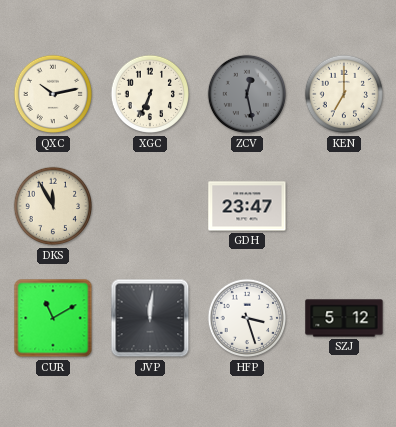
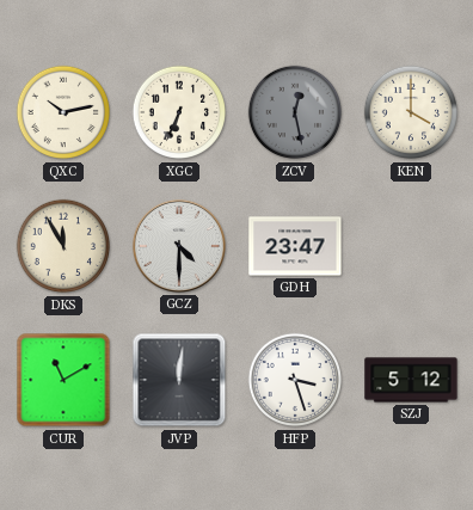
KEN: 7:00 -> 4:00
GCZ: none -> 4:30
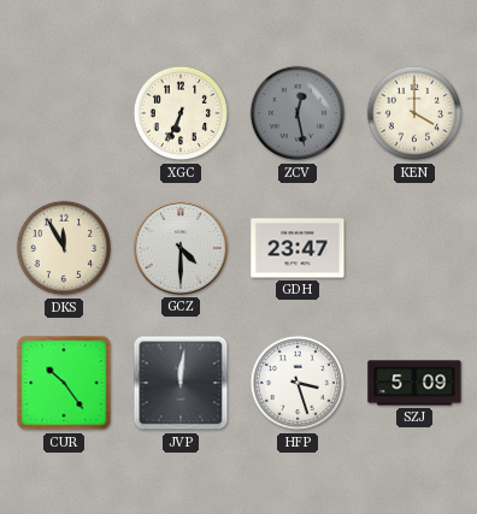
QXC: 10:13 -> none
CUR: 11:10 -> 10:24
SZJ: 5:12 -> 5:09
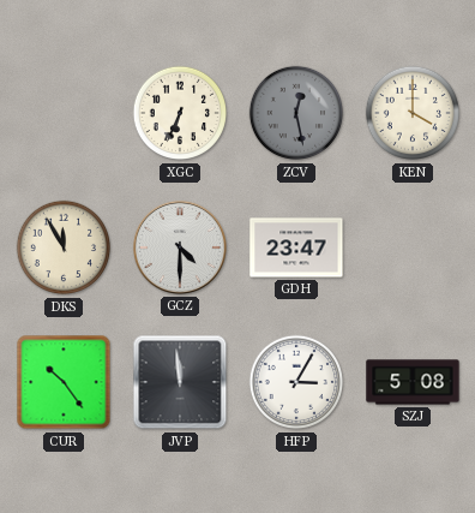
JVP: 12:01 -> 11:59
HFP: 3:27 -> 3:05
SZJ: 5:09 -> 5:08
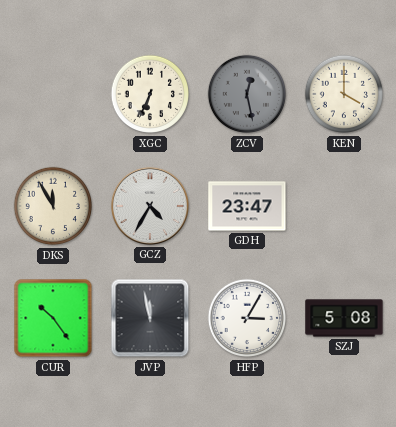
GCZ: 4:30 -> 4:35
JVP: 11:59 -> 11:58
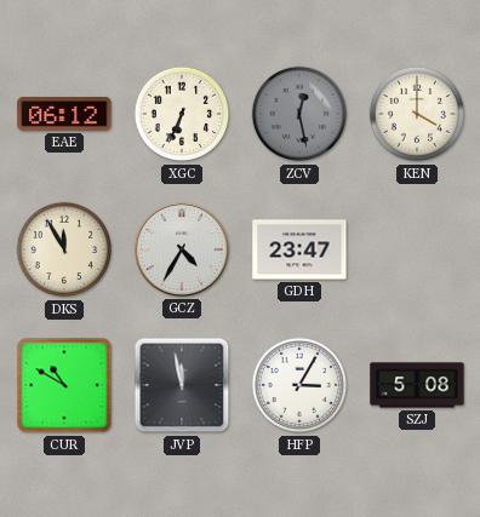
EAE: none -> 06:12
CUR: 10:24 -> 10:50
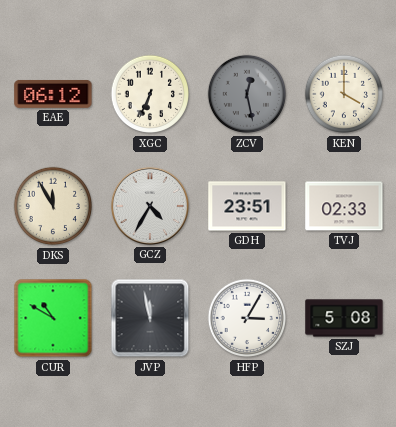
GDH: 23:47 -> 23:51
TVJ: none -> 02:33
